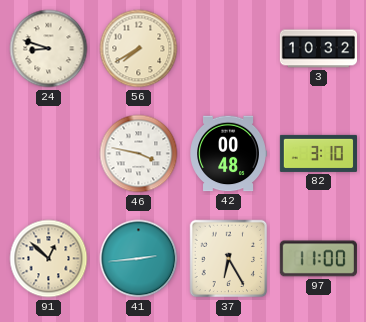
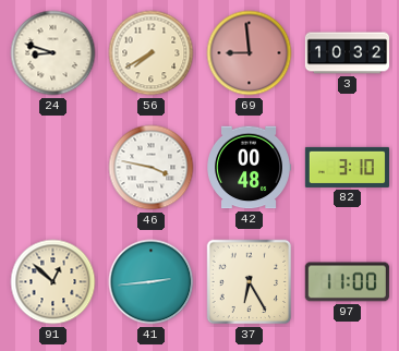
69: none -> 8:59
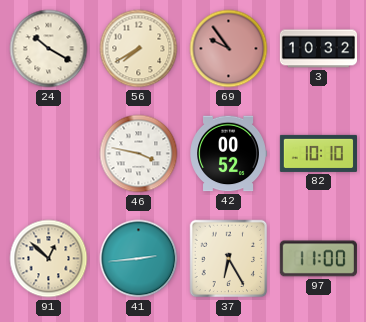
24: 8:48 -> 10:20
69: 8:59 -> 9:54
42: 00:48 -> 00:52
82: 3:10 -> 10:10
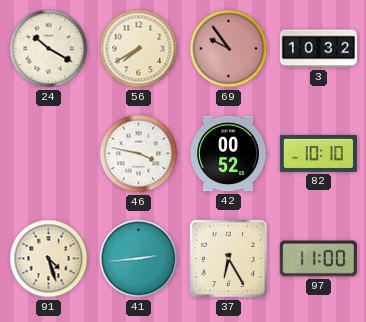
91: 12:52 -> 4:27
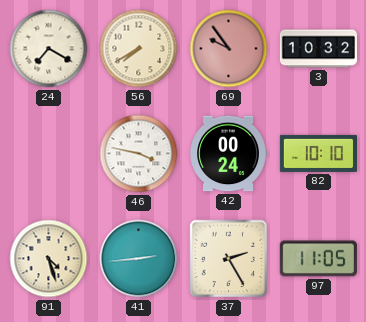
24: 10:20 -> 7:20
42: 00:52 -> 00:24
37: 6:25 -> 2:25
97: 11:00 -> 11:05
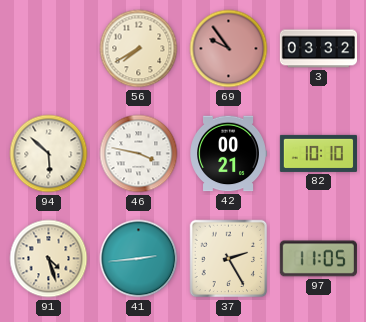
24: 7:20 -> none
3: 10:32 -> 03:32
94: none -> 5:52
42: 00:24 -> 00:21
